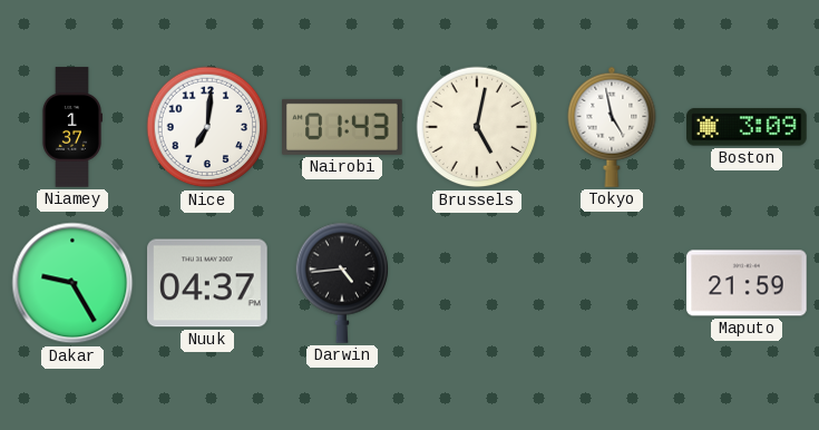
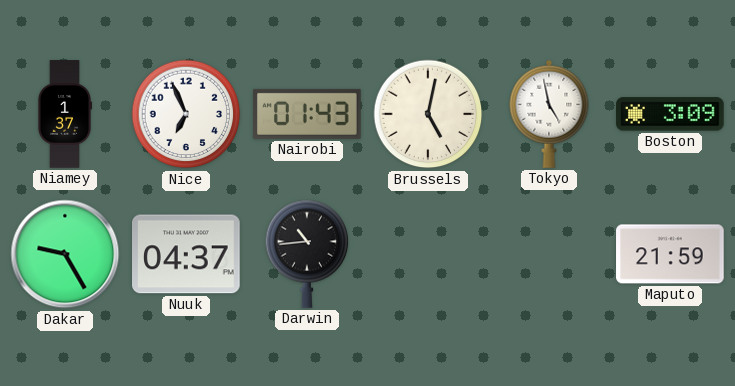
Nice: 7:01 -> 6:56
Darwin: 4:44 -> 10:44
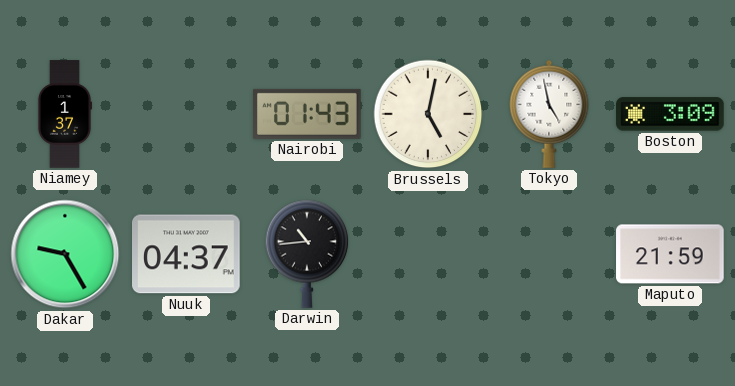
Nice: 6:56 -> none
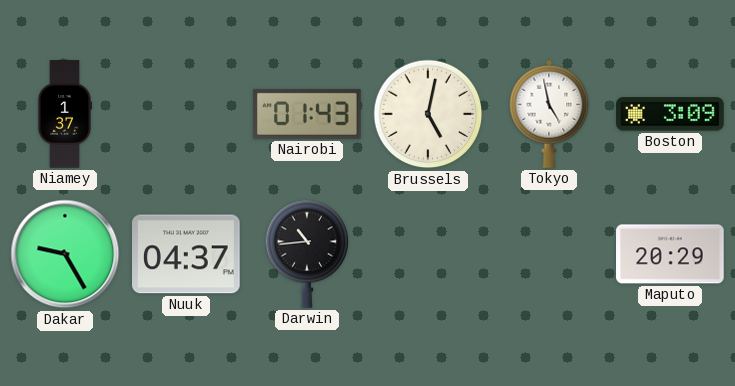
Maputo: 21:59 -> 20:29
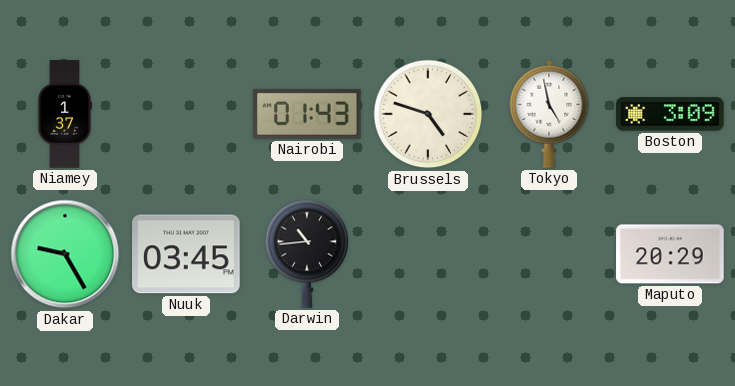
Brussels: 5:02 -> 4:48
Nuuk: 04:37 -> 03:45
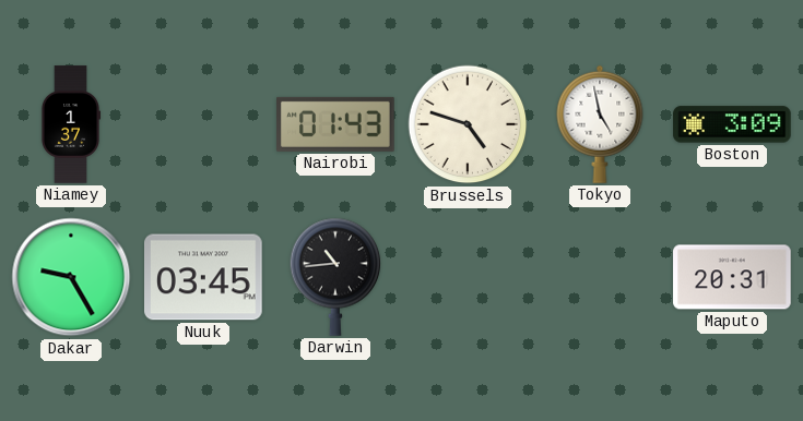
Maputo: 20:29 -> 20:31
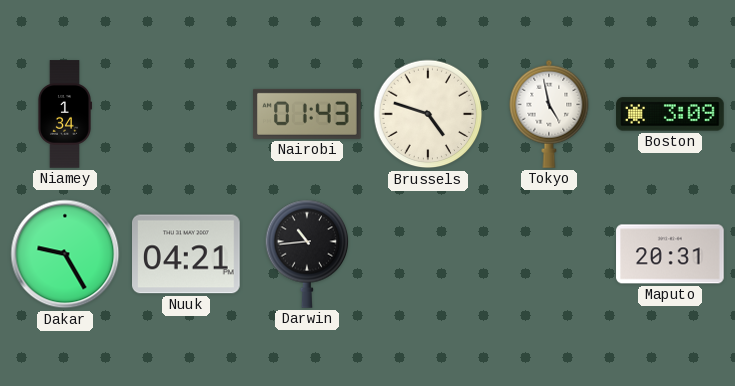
Niamey: 1:37 -> 1:34
Nuuk: 03:45 -> 04:21
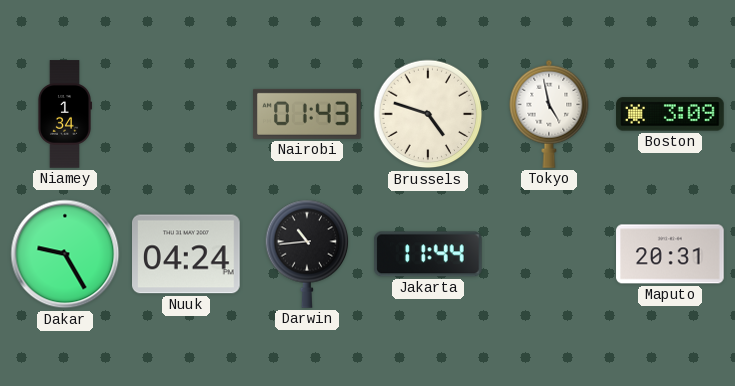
Nuuk: 04:21 -> 04:24
Jakarta: none -> 11:44
